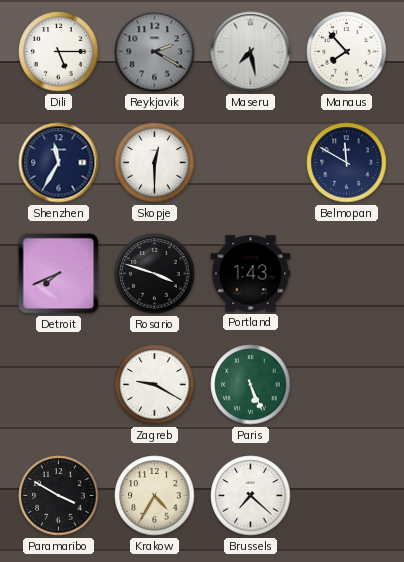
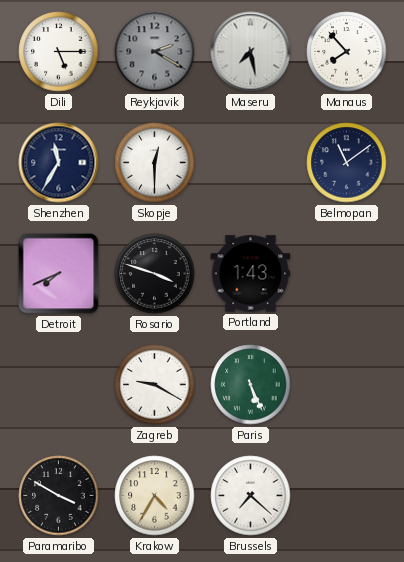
Belmopan: 11:50 -> 11:09
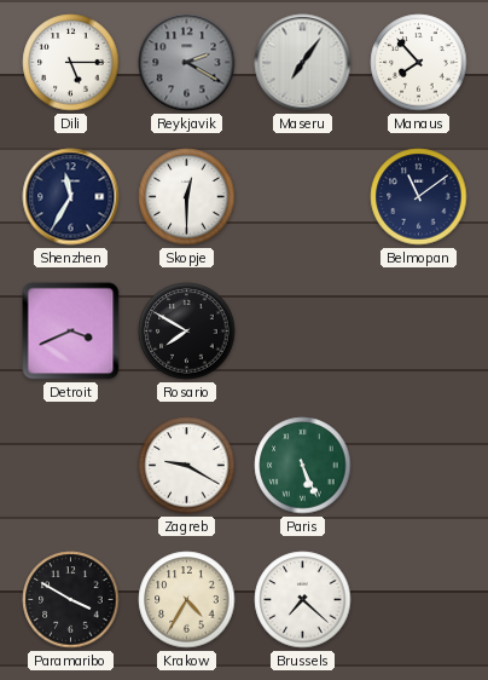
Maseru: 7:28 -> 7:06
Detroit: 7:41 -> 3:41
Rosario: 3:48 -> 7:50
Portland: 1:43 -> none
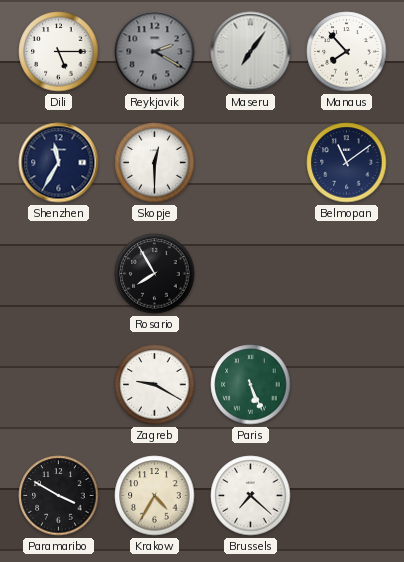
Detroit: 3:41 -> none
Rosario: 7:50 -> 7:55
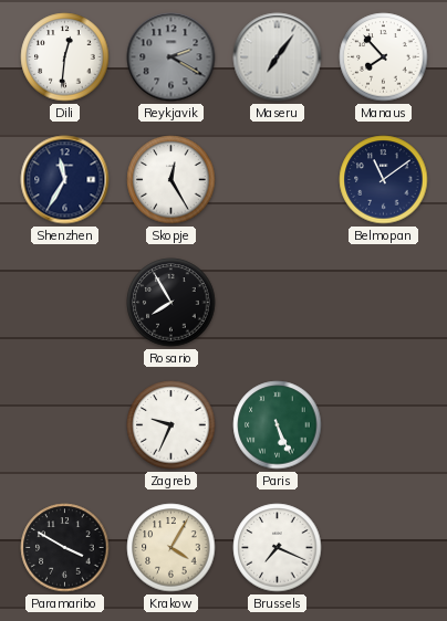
Dili: 5:15 -> 12:31
Skopje: 12:30 -> 12:25
Zagreb: 9:20 -> 9:34
Krakow: 4:35 -> 4:05
Brussels: 7:22 -> 7:19
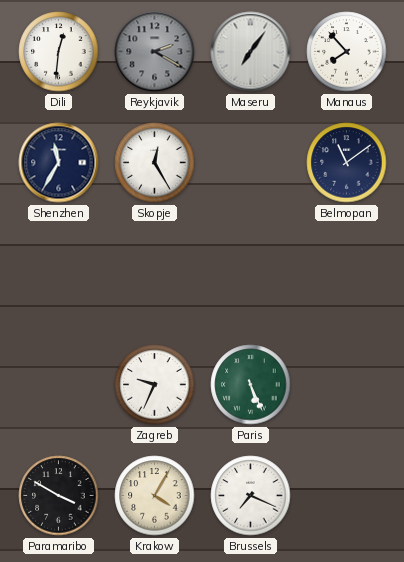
Rosario: 7:55 -> none
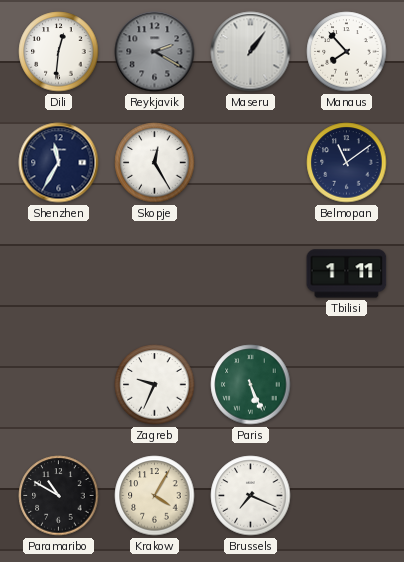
Maseru: 7:06 -> 1:06
Tbilisi: none -> 1:11
Paramaribo: 3:50 -> 10:50
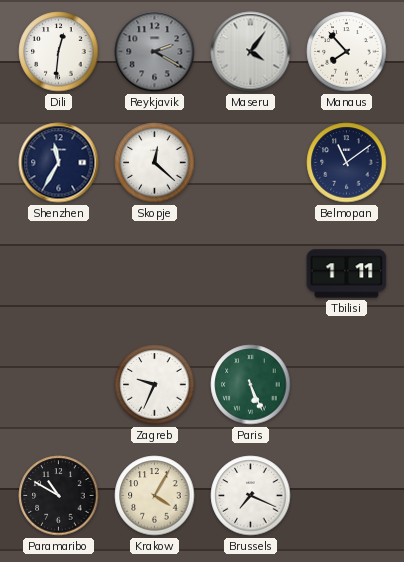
Maseru: 1:06 -> 4:06
Skopje: 12:25 -> 12:22
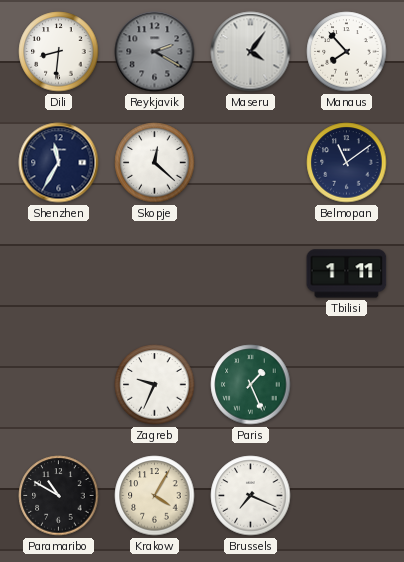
Dili: 12:31 -> 8:31
Paris: 5:26 -> 1:26
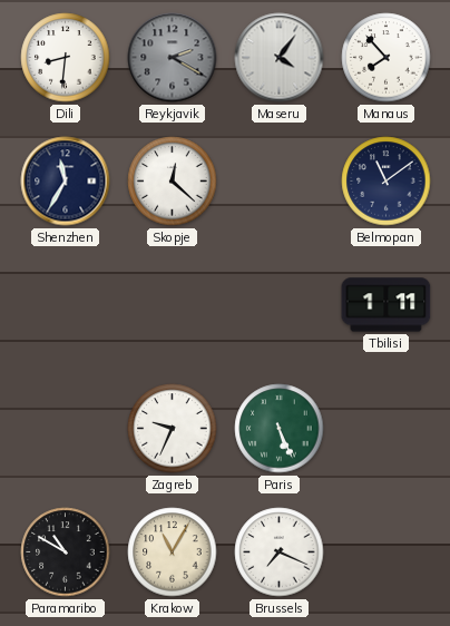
Paris: 1:26 -> 5:26
Krakow: 4:05 -> 11:05
